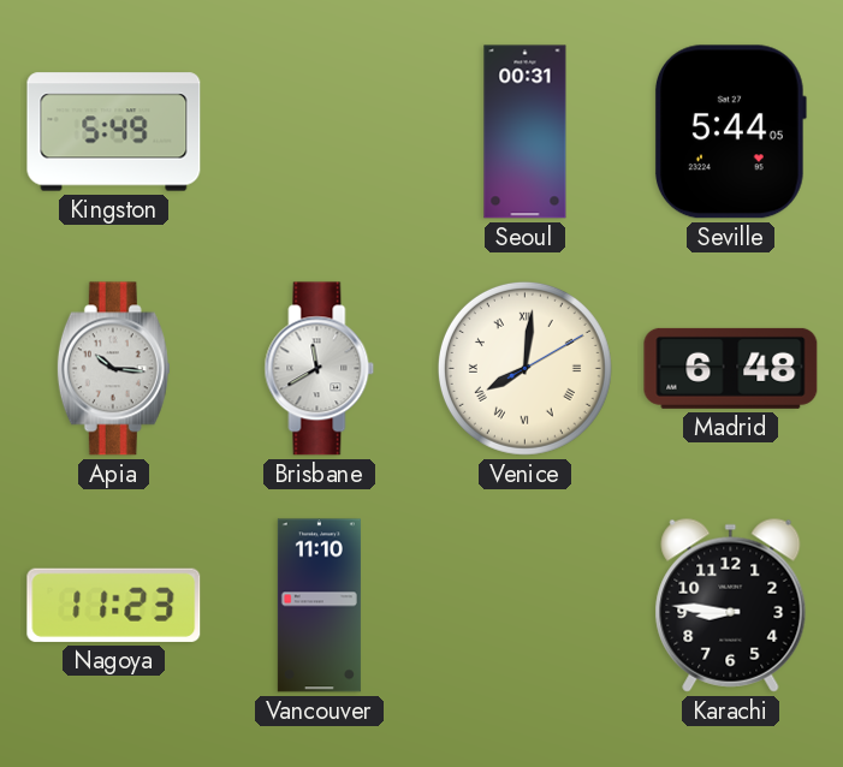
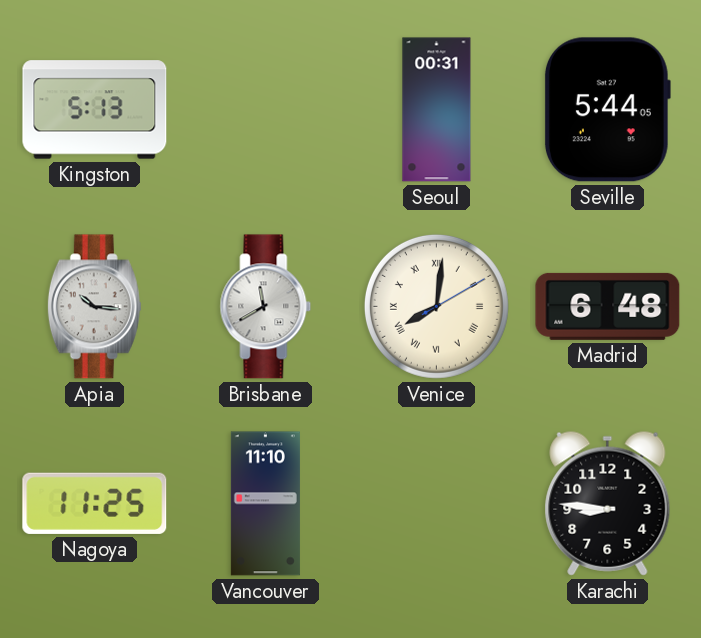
Kingston: 5:49 -> 5:13
Nagoya: 11:23 -> 11:25
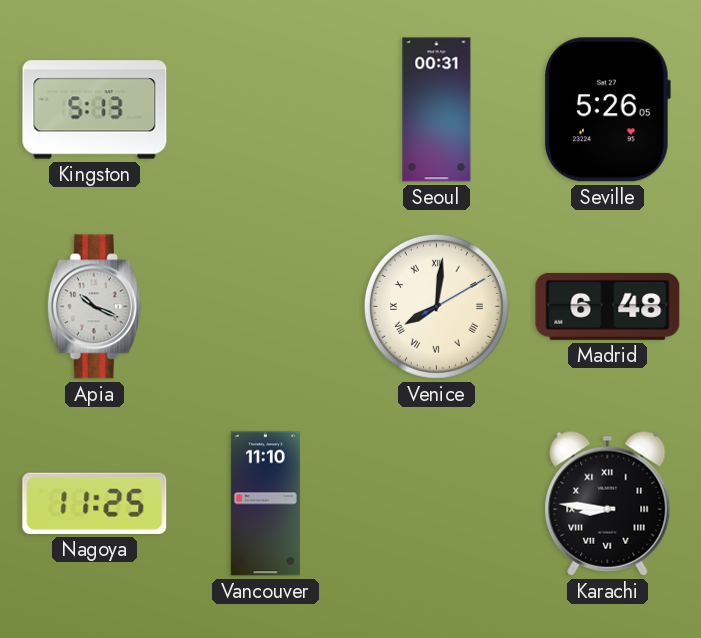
Seville: 5:44 -> 5:26
Apia: 10:16 -> 10:19
Brisbane: 11:40 -> none
Karachi numerals: Arabic -> Roman
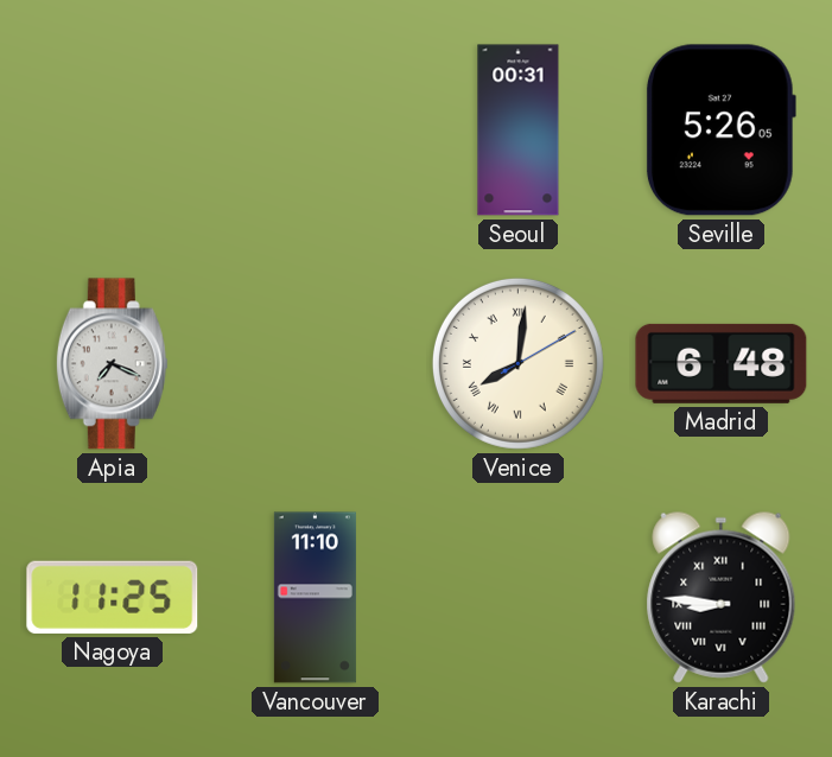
Kingston: 5:13 -> none
Apia: 10:19 -> 7:19
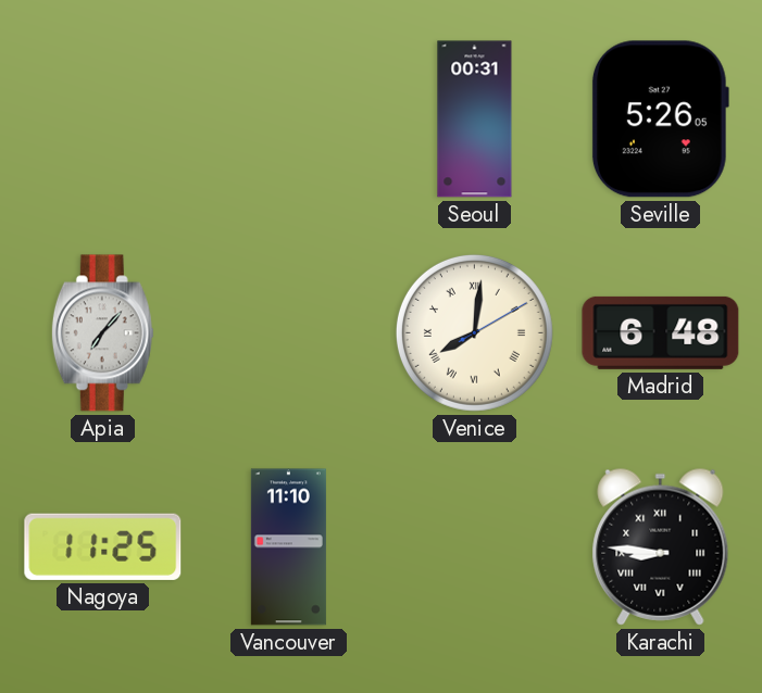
Apia: 7:19 -> 7:07
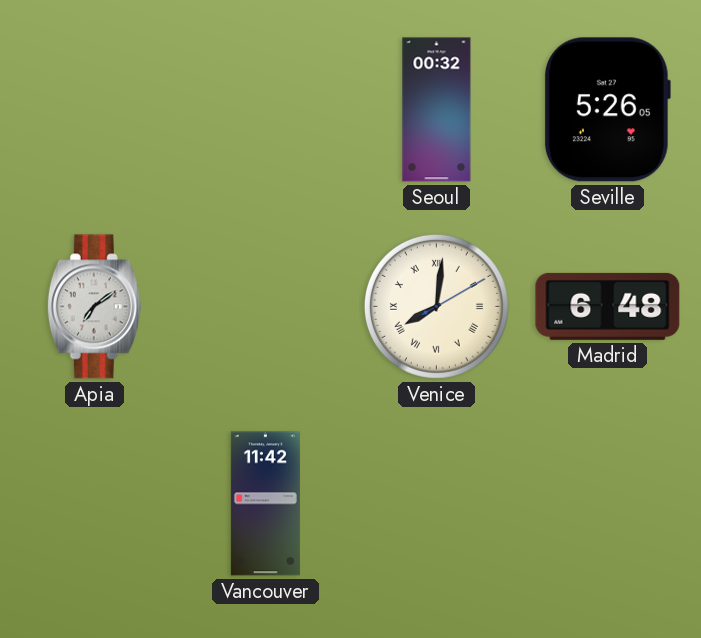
Seoul: 00:31 -> 00:32
Apia: 7:07 -> 7:09
Nagoya: 11:25 -> none
Vancouver: 11:10 -> 11:42
Karachi: 8:46 -> none
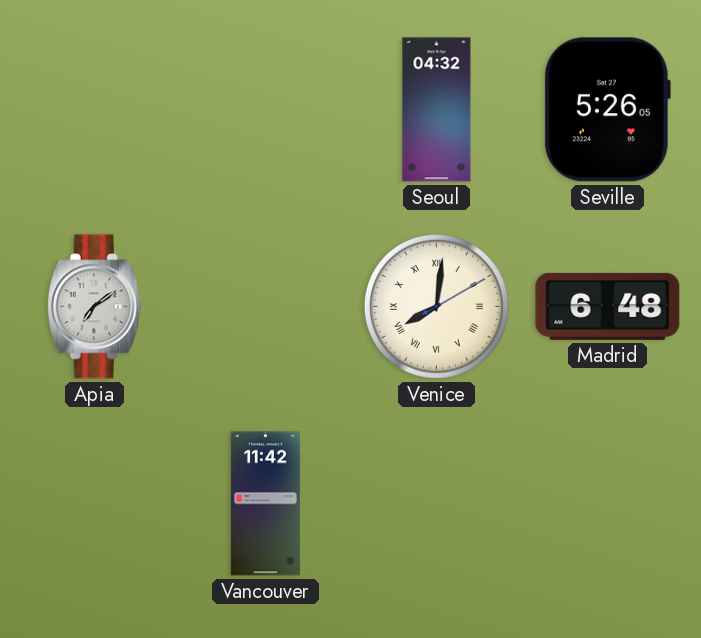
Seoul: 00:32 -> 04:32
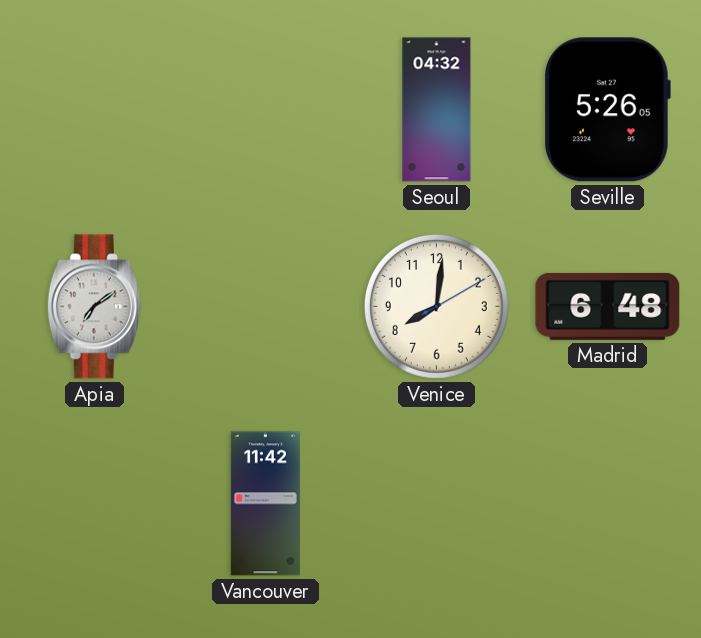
Venice numerals: Roman -> Arabic
